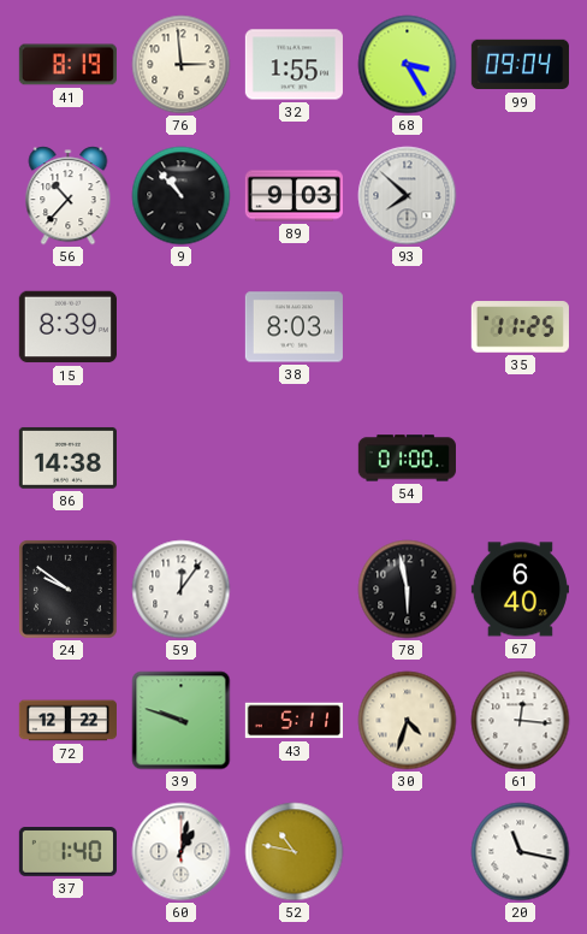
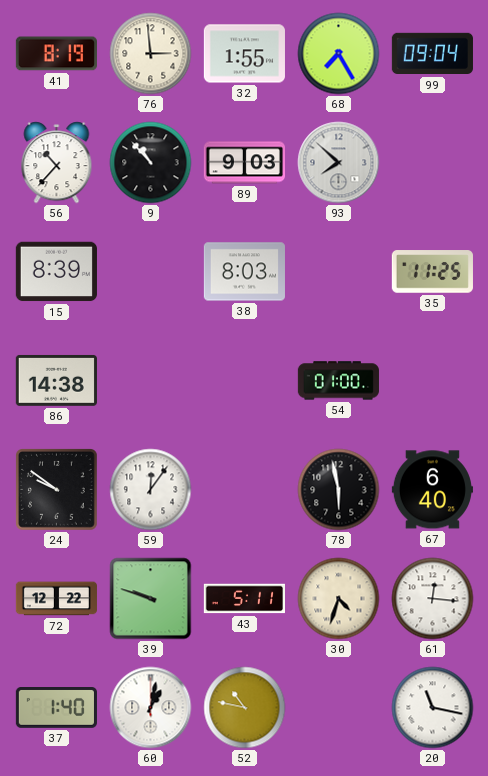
68: 3:25 -> 7:25
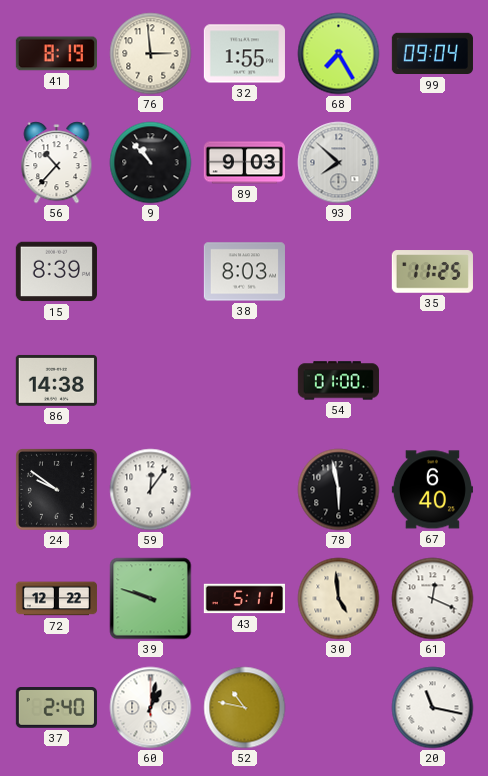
30: 4:33 -> 4:59
61: 12:16 -> 12:19
37: 1:40 -> 2:40
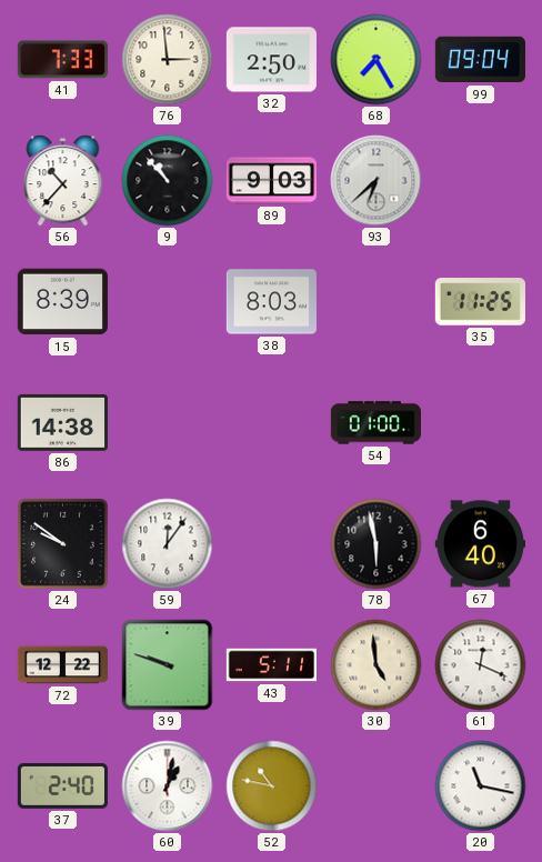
41: 8:19 -> 7:33
32: 1:55 -> 2:50
93: 7:52 -> 6:38
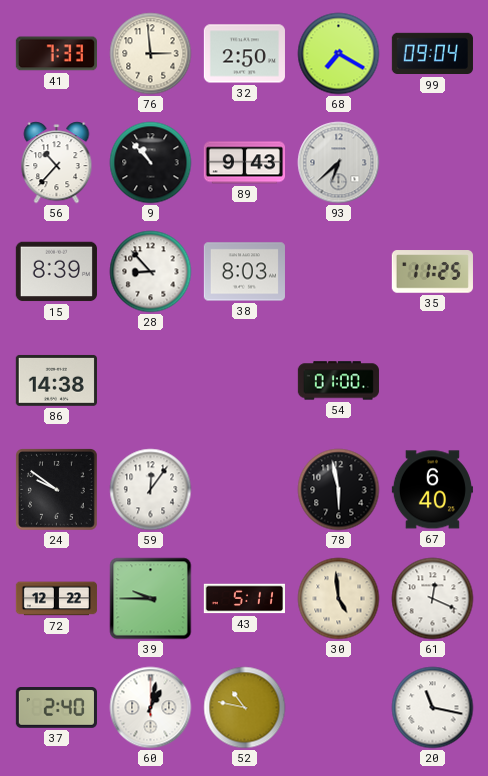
68: 7:25 -> 7:20
89: 9:03 -> 9:43
28: none -> 8:53
39: 9:48 -> 9:45
